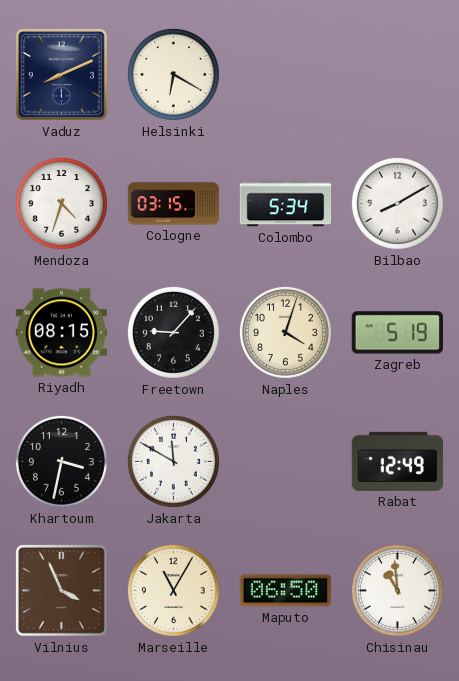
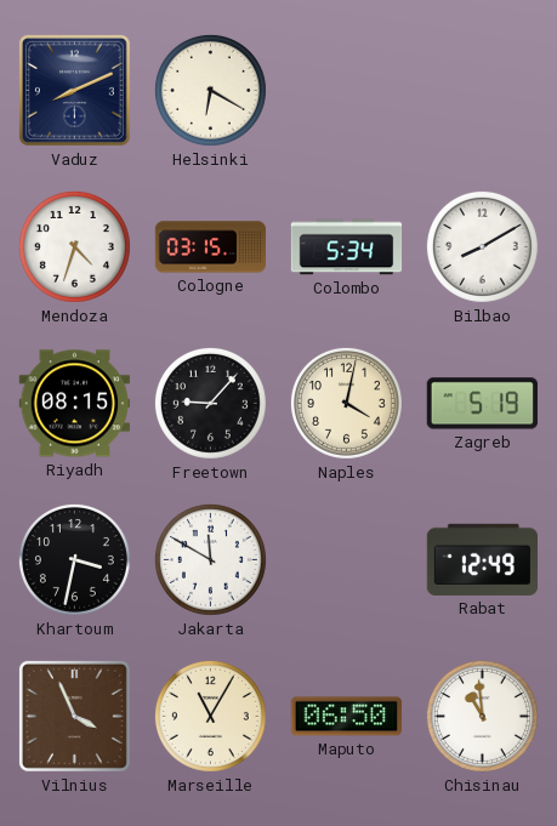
Naples: 4:03 -> 4:02
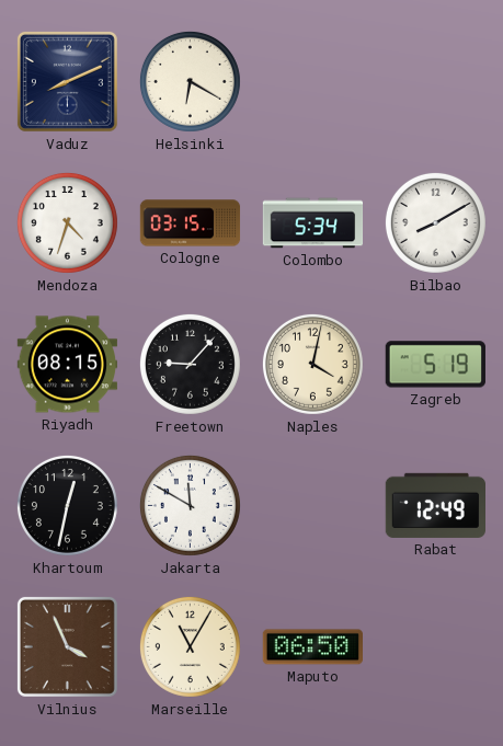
Khartoum: 3:32 -> 12:32
Chisinau: 10:59 -> none
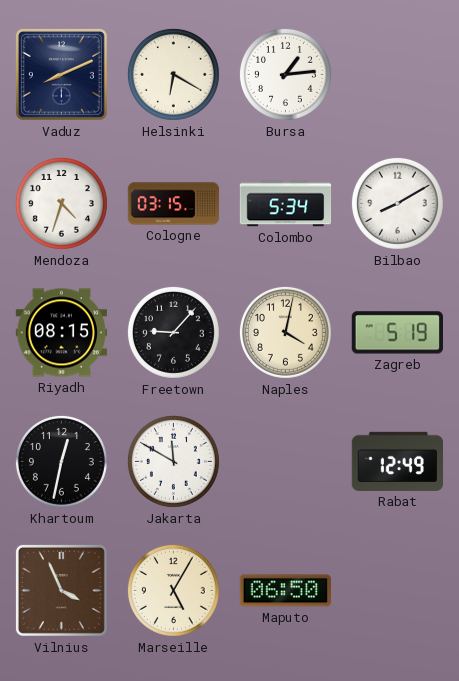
Bursa: none -> 1:14
Marseille: 11:05 -> 5:05
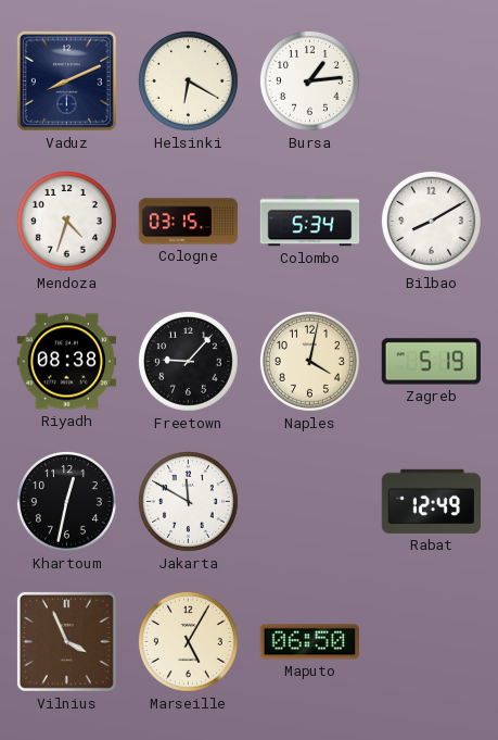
Riyadh: 08:15 -> 08:38
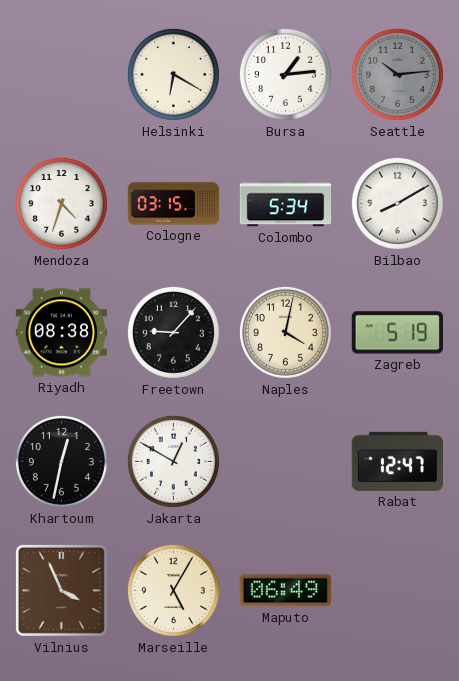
Vaduz: 8:11 -> none
Seattle: none -> 10:14
Jakarta: 11:50 -> 12:50
Rabat: 12:49 -> 12:47
Maputo: 06:50 -> 06:49
